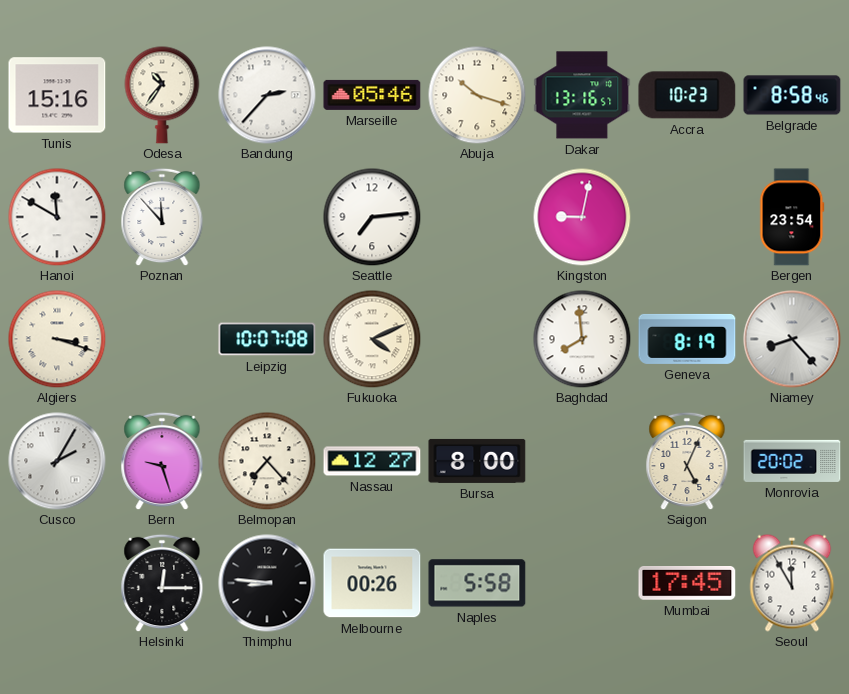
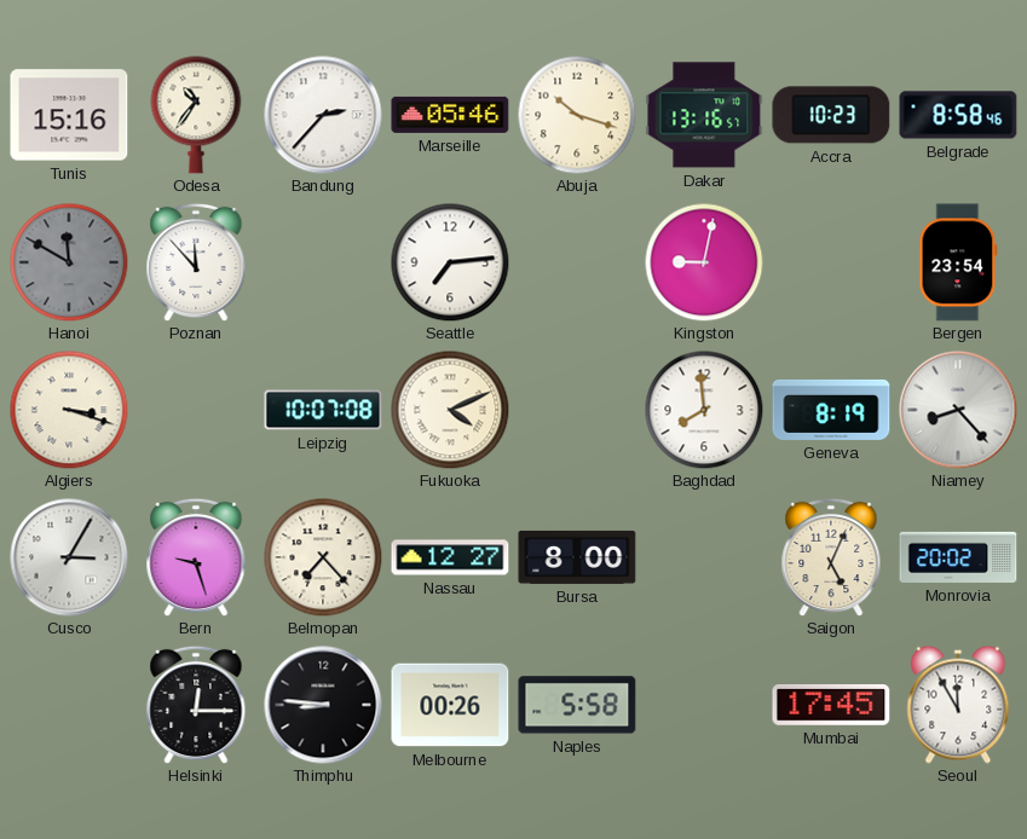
Hanoi dial: white -> grey
Cusco: 2:05 -> 3:05
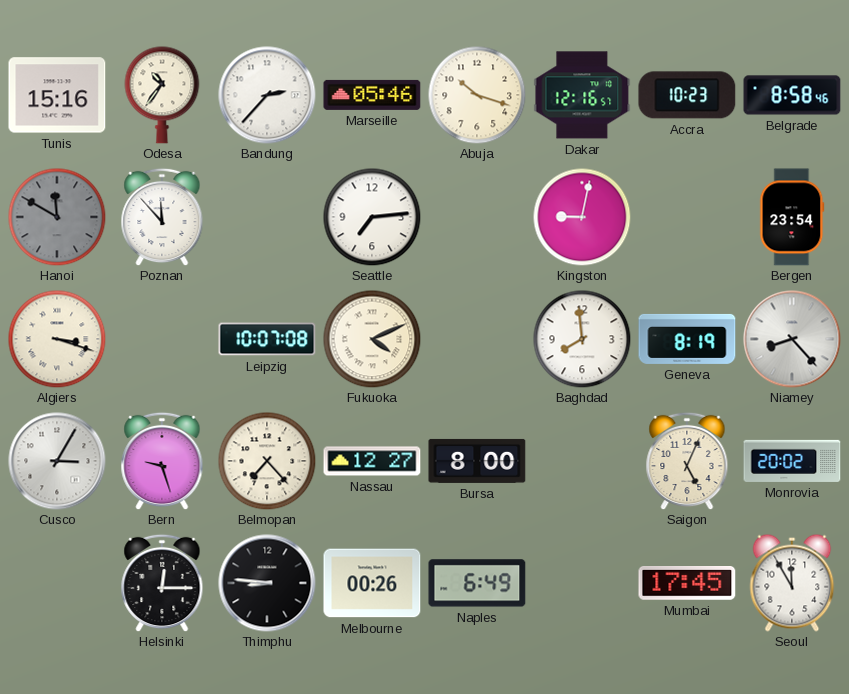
Dakar: 13:16 -> 12:16
Naples: 5:58 -> 6:49
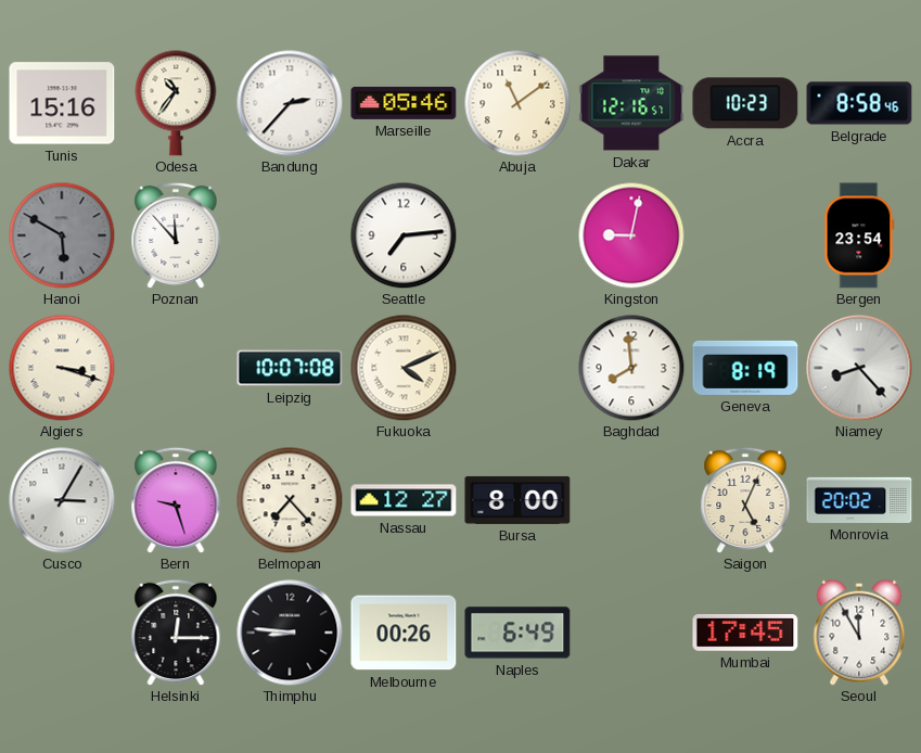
Abuja: 10:18 -> 11:09
Hanoi: 11:50 -> 5:50
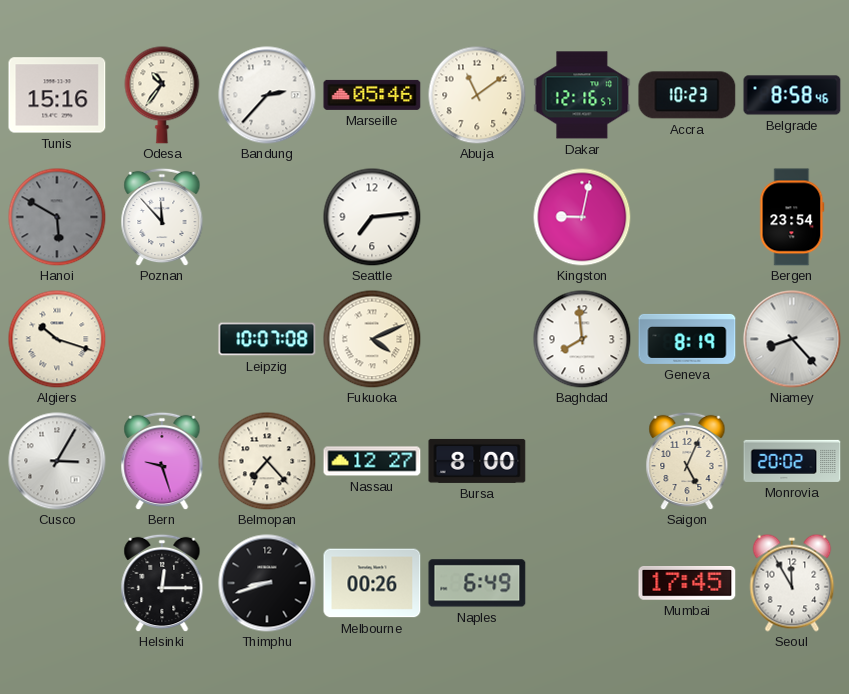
Algiers: 3:18 -> 10:18
Thimphu: 8:46 -> 8:42
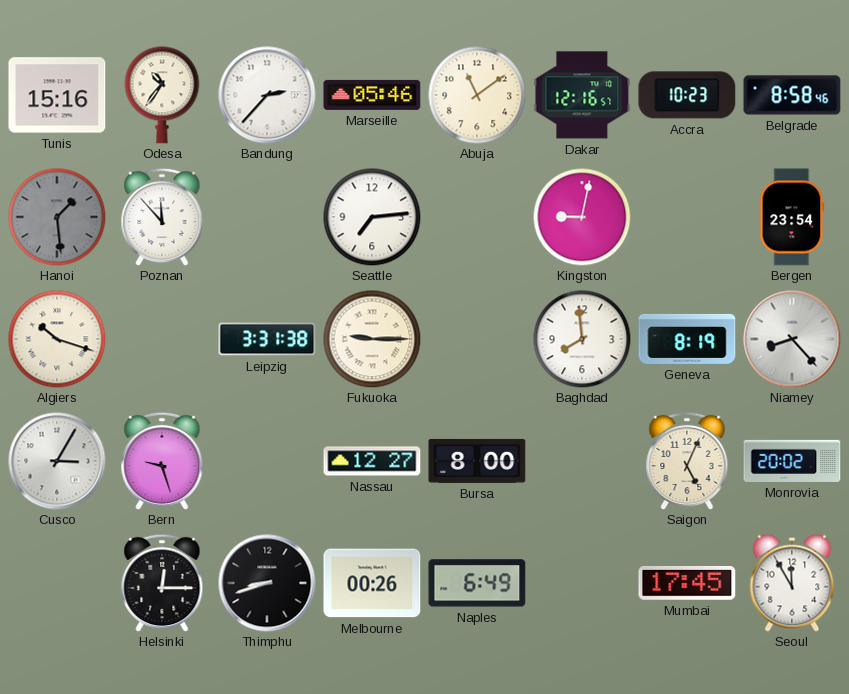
Hanoi: 5:50 -> 1:29
Leipzig: 10:07 -> 3:31
Fukuoka: 4:11 -> 9:15
Belmopan: 7:23 -> none
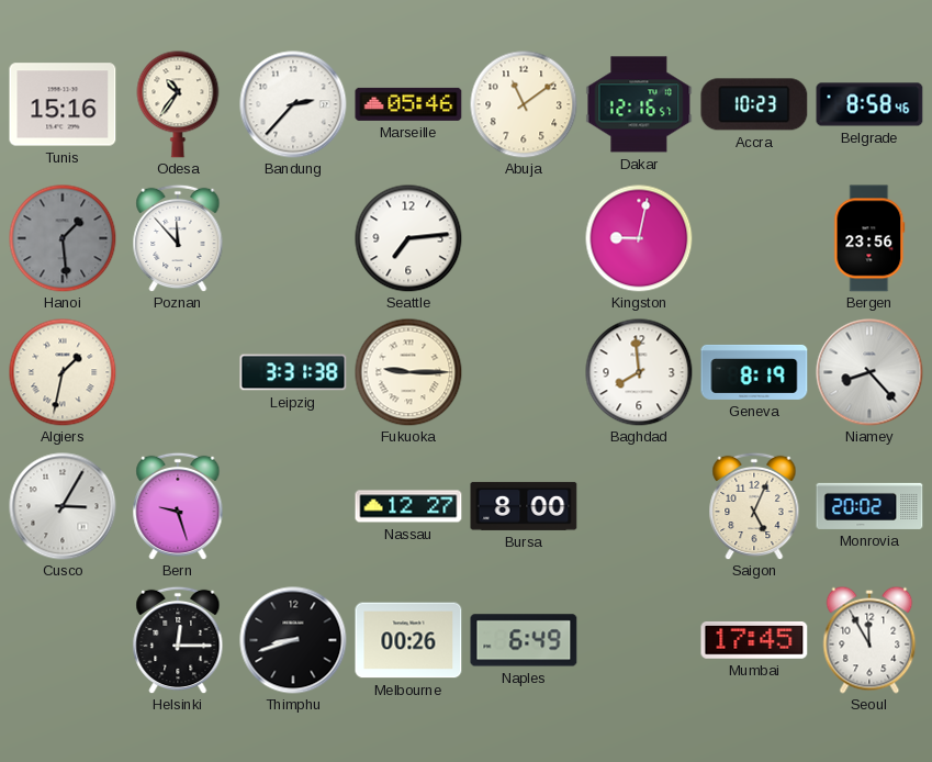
Bergen: 23:54 -> 23:56
Algiers: 10:18 -> 1:32
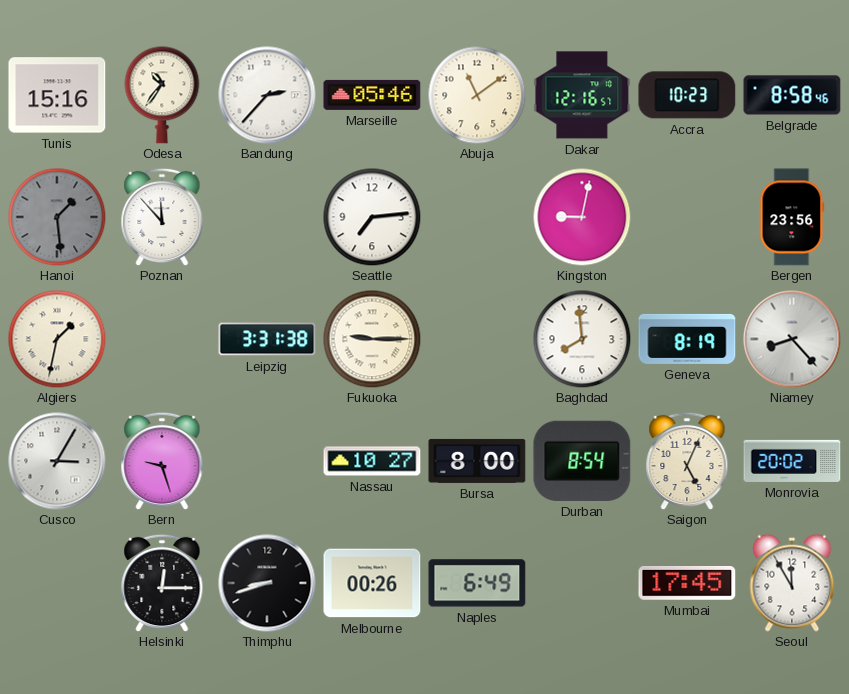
Nassau: 12:27 -> 10:27
Durban: none -> 8:54
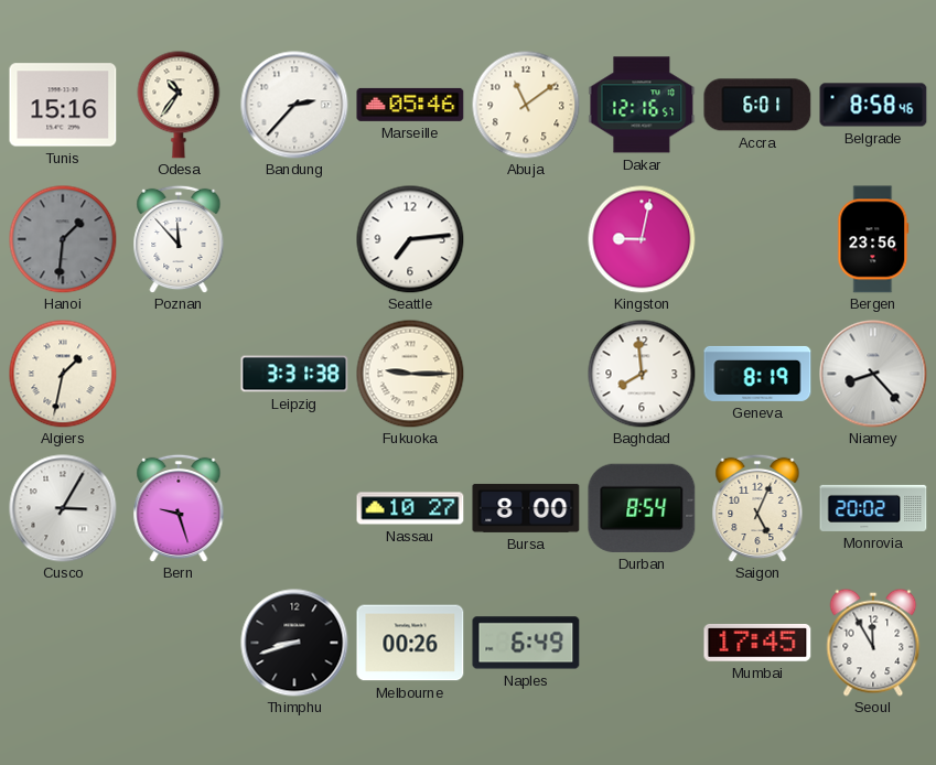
Accra: 10:23 -> 6:01
Hanoi: 1:29 -> 1:31
Helsinki: 12:15 -> none
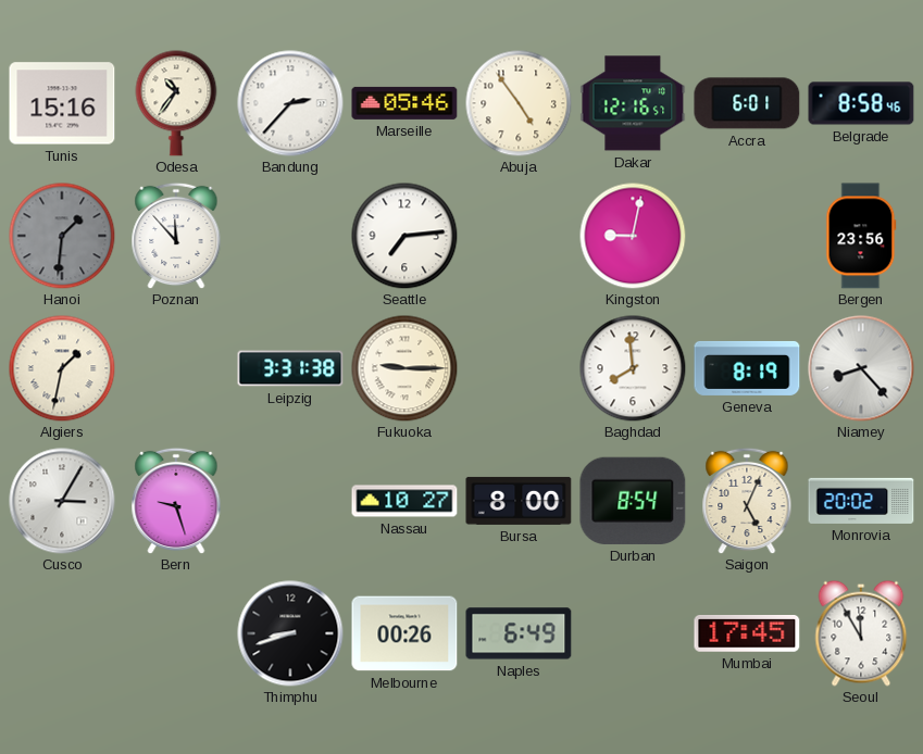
Abuja: 11:09 -> 4:54
